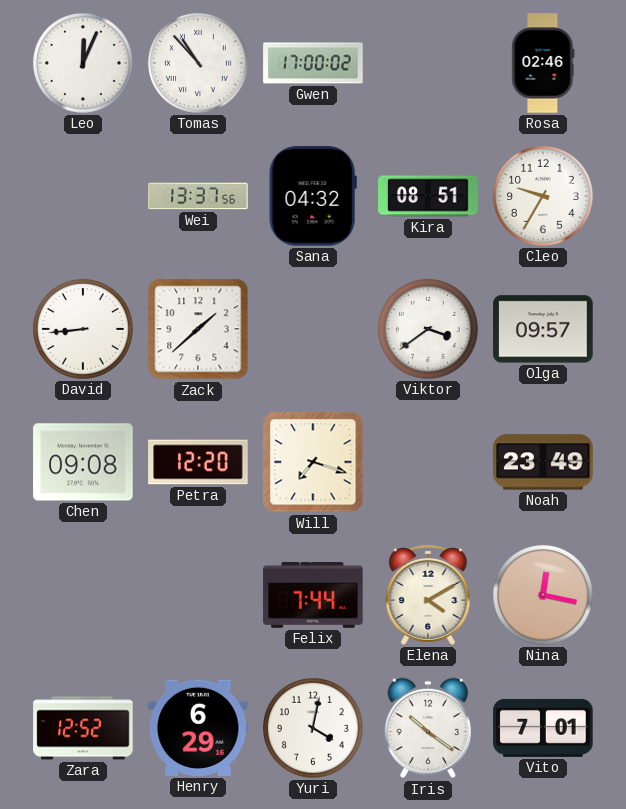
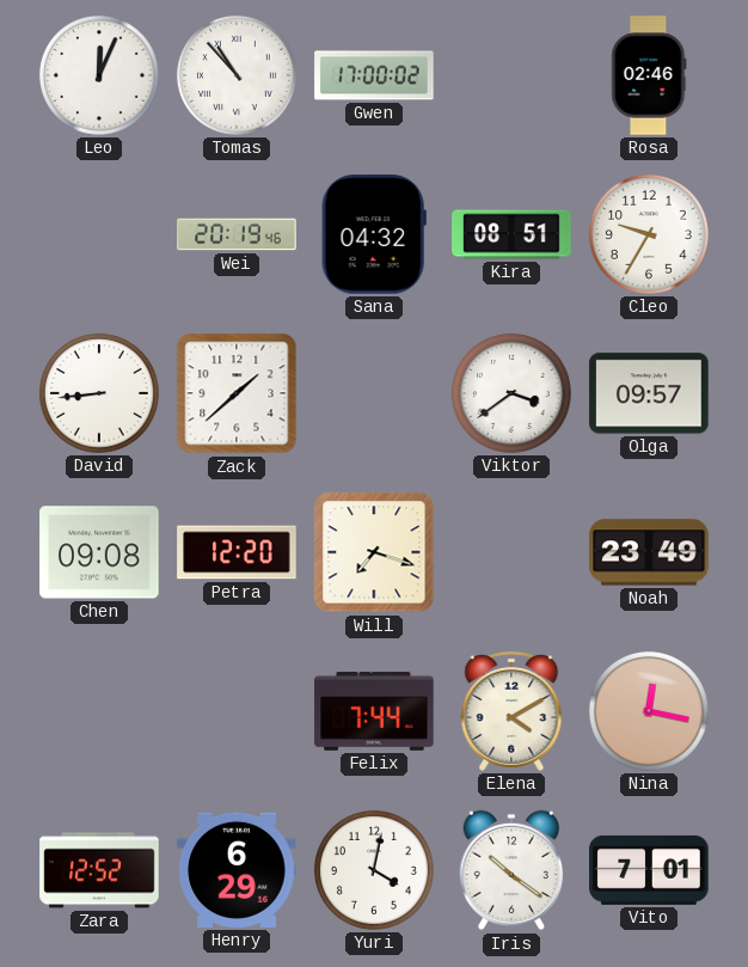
Wei: 13:37 -> 20:19
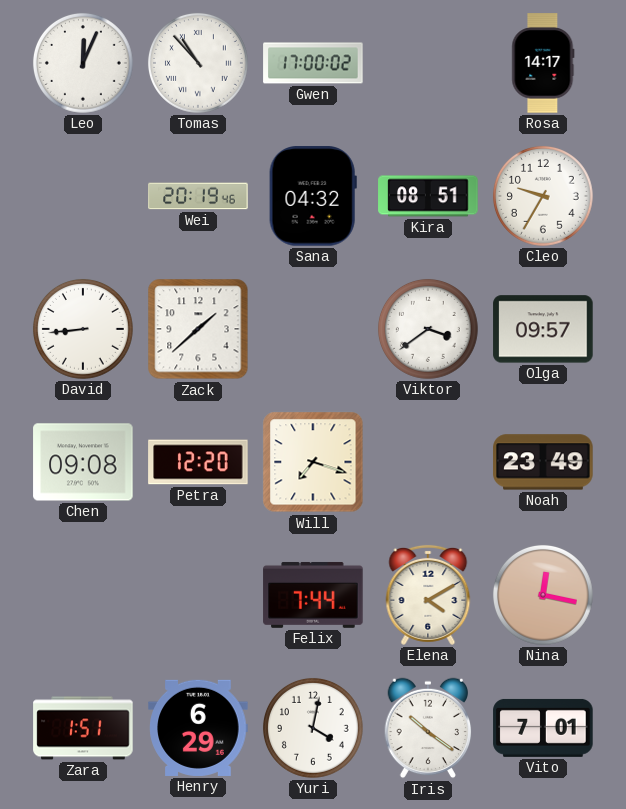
Rosa: 02:46 -> 14:17
Zara: 12:52 -> 1:51
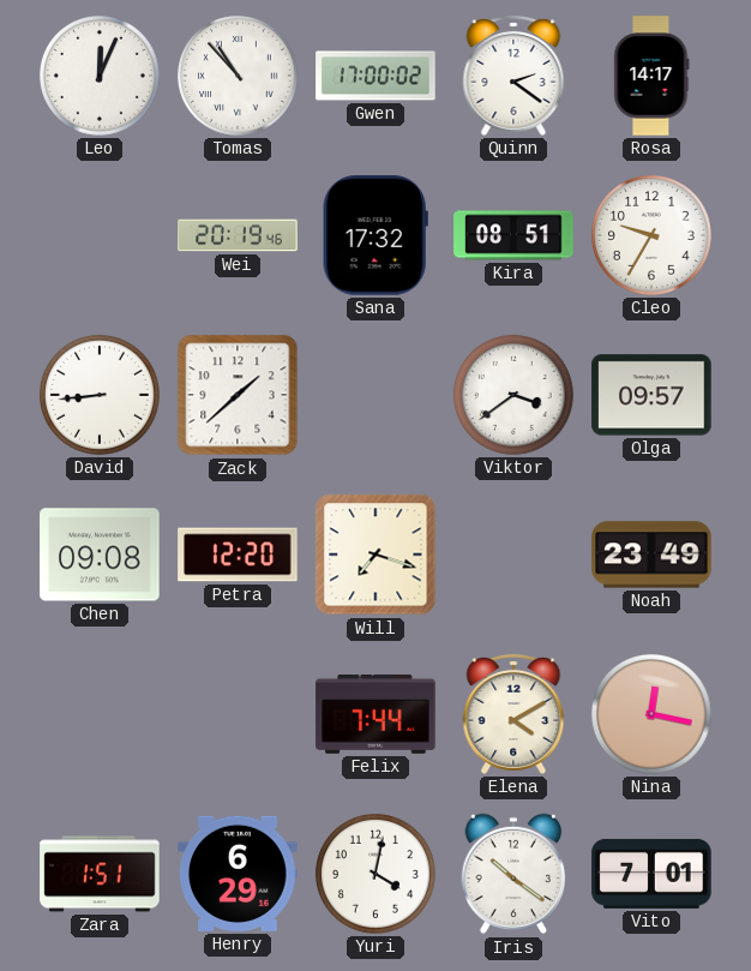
Quinn: none -> 2:21
Sana: 04:32 -> 17:32
